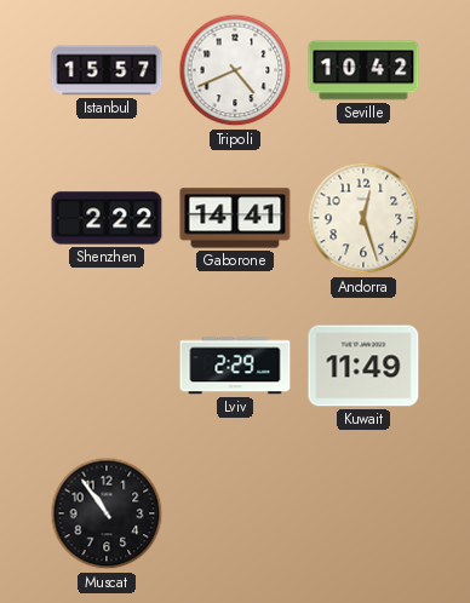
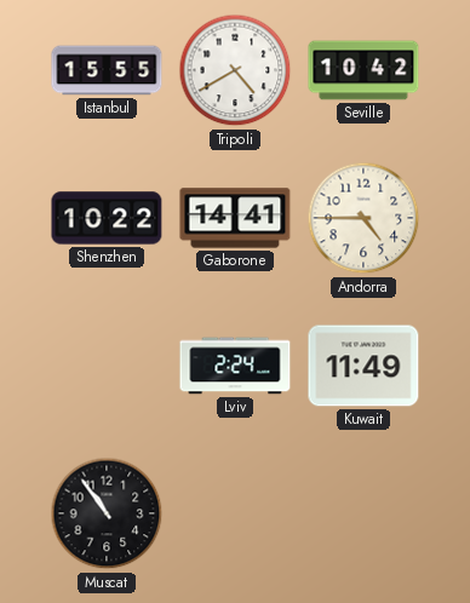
Istanbul: 15:57 -> 15:55
Tripoli: 4:41 -> 4:40
Shenzhen: 2:22 -> 10:22
Andorra: 12:27 -> 4:45
Lviv: 2:29 -> 2:24
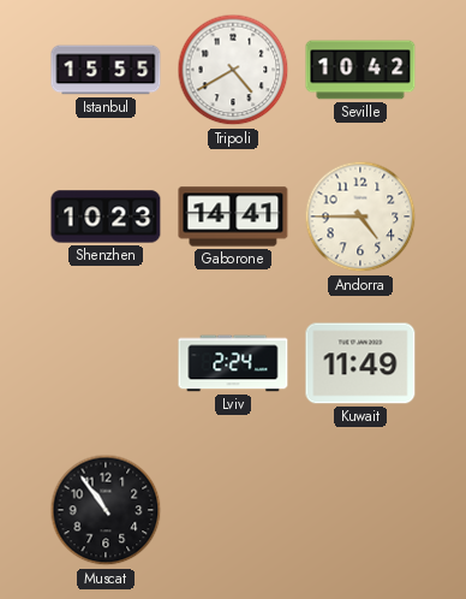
Shenzhen: 10:22 -> 10:23
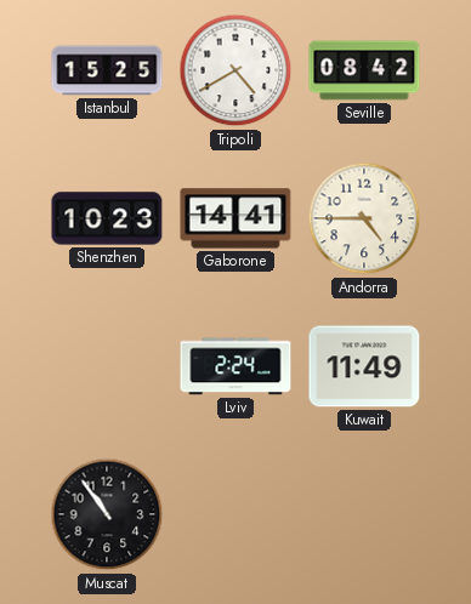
Istanbul: 15:55 -> 15:25
Seville: 10:42 -> 08:42
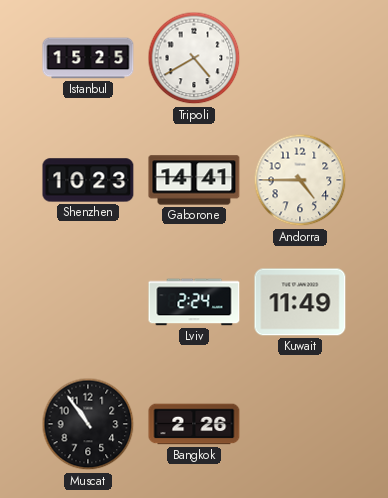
Seville: 08:42 -> none
Bangkok: none -> 2:26
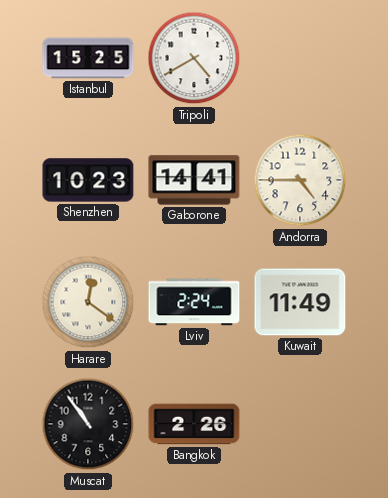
Harare: none -> 12:21
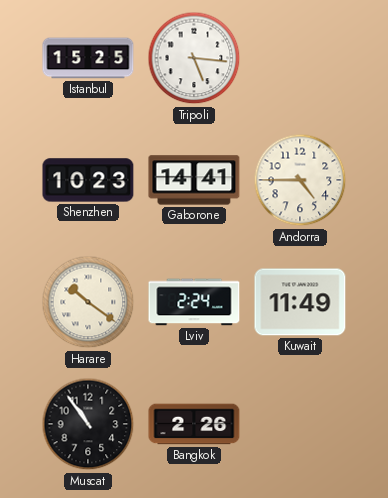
Tripoli: 4:40 -> 5:16
Harare: 12:21 -> 10:21
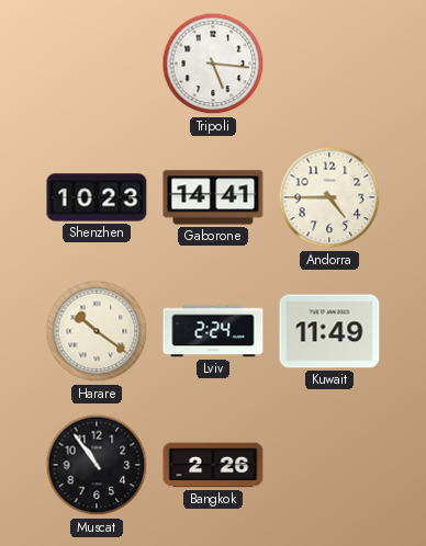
Istanbul: 15:25 -> none
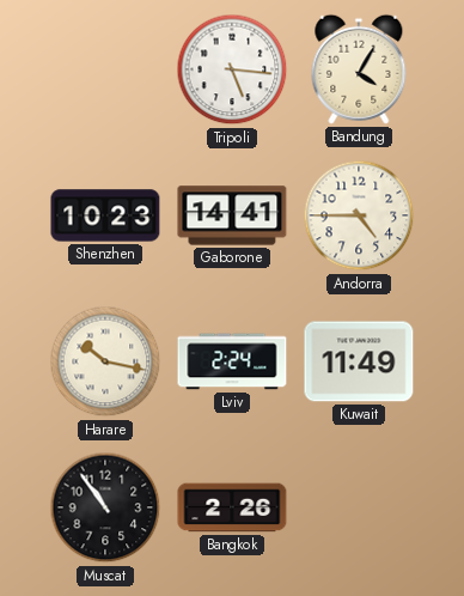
Bandung: none -> 4:05
Harare: 10:21 -> 10:17
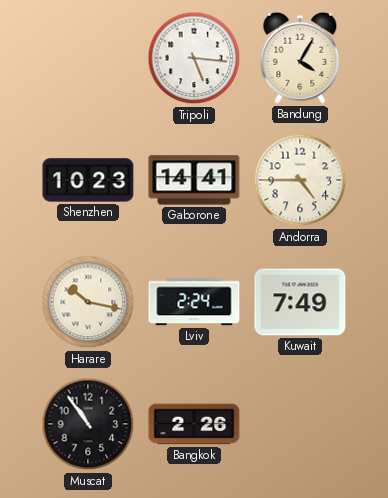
Kuwait: 11:49 -> 7:49
